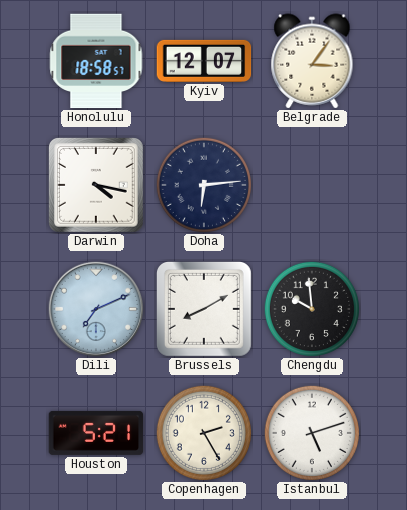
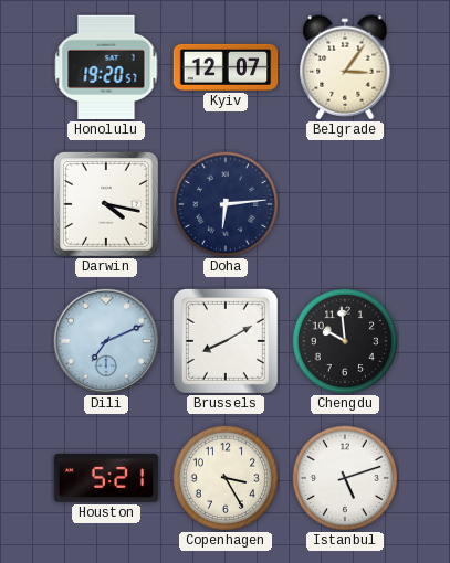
Honolulu: 18:58 -> 19:20
Copenhagen: 2:25 -> 3:25
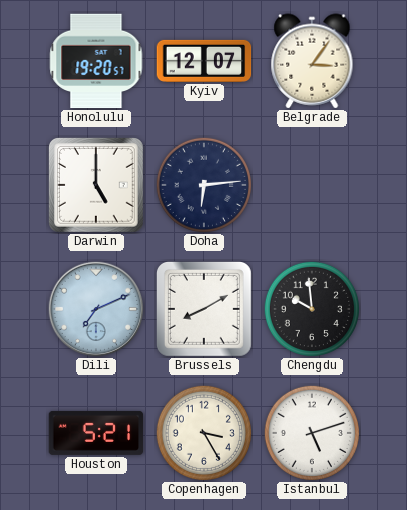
Darwin: 4:17 -> 5:00
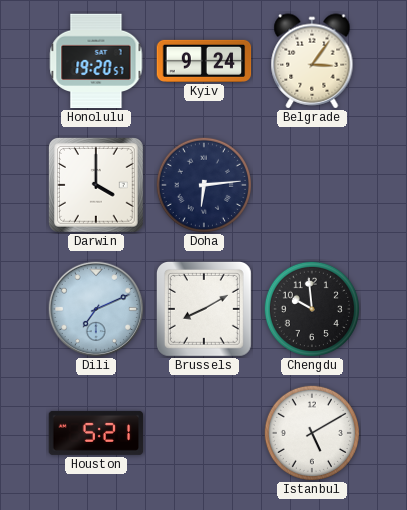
Kyiv: 12:07 -> 9:24
Darwin: 5:00 -> 4:00
Copenhagen: 3:25 -> none
Istanbul: 5:12 -> 5:10
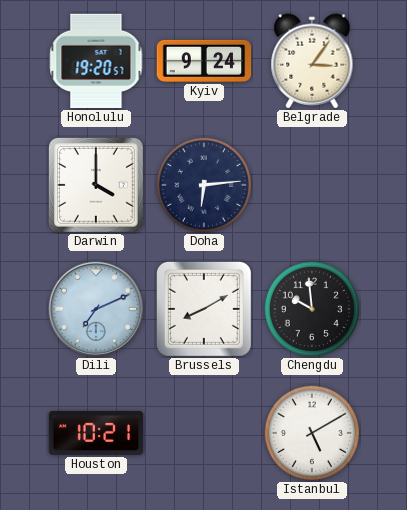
Houston: 5:21 -> 10:21
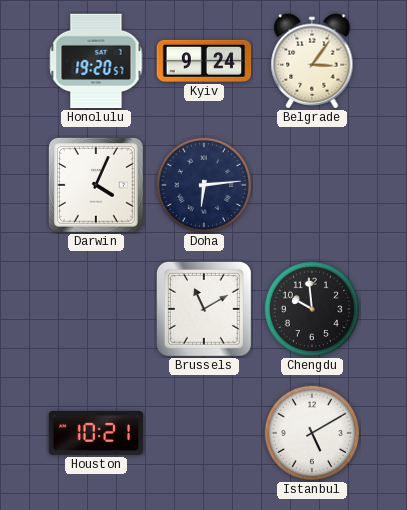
Darwin: 4:00 -> 4:04
Dili: 7:11 -> none
Brussels: 8:10 -> 11:10
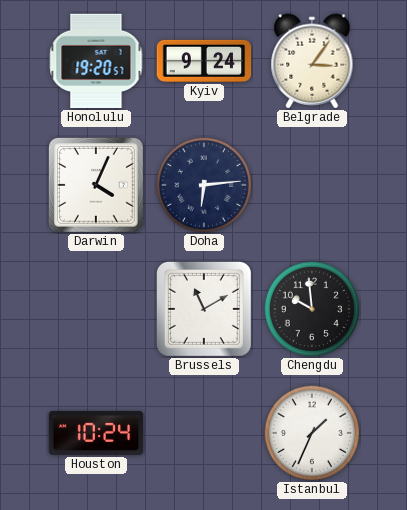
Houston: 10:21 -> 10:24
Istanbul: 5:10 -> 1:34
